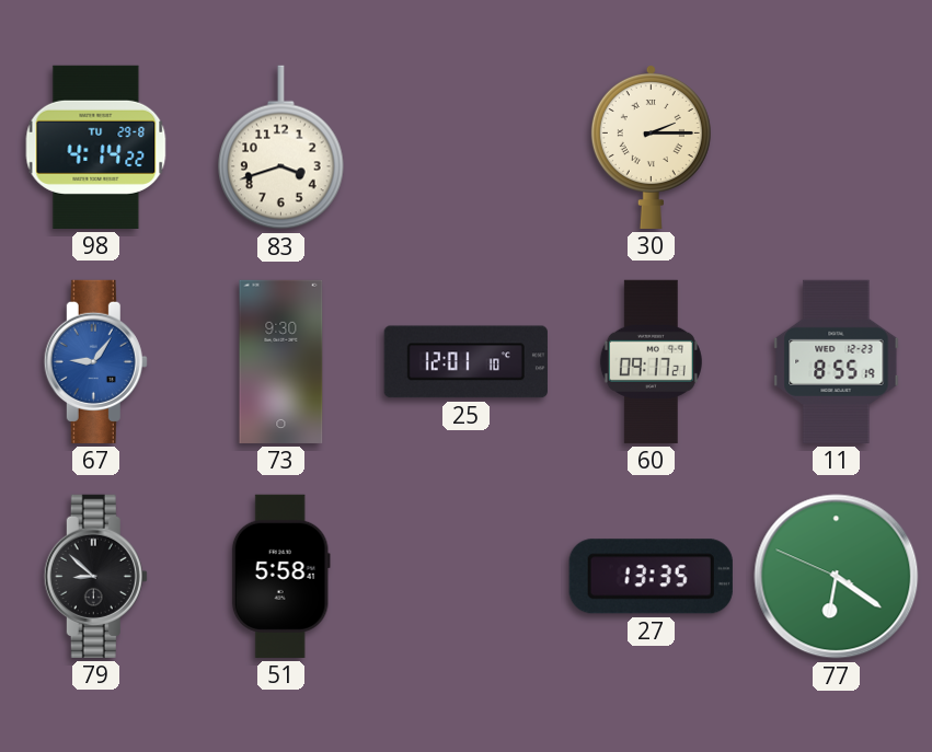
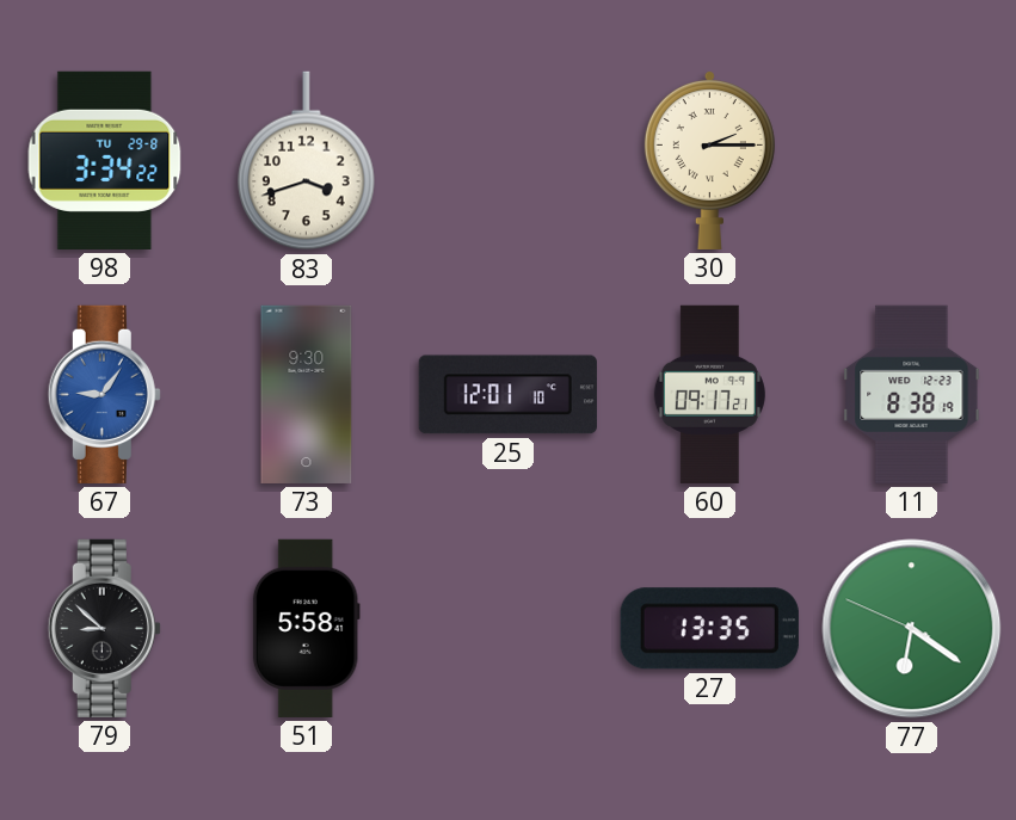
98: 4:14 -> 3:34
11: 8:55 -> 8:38
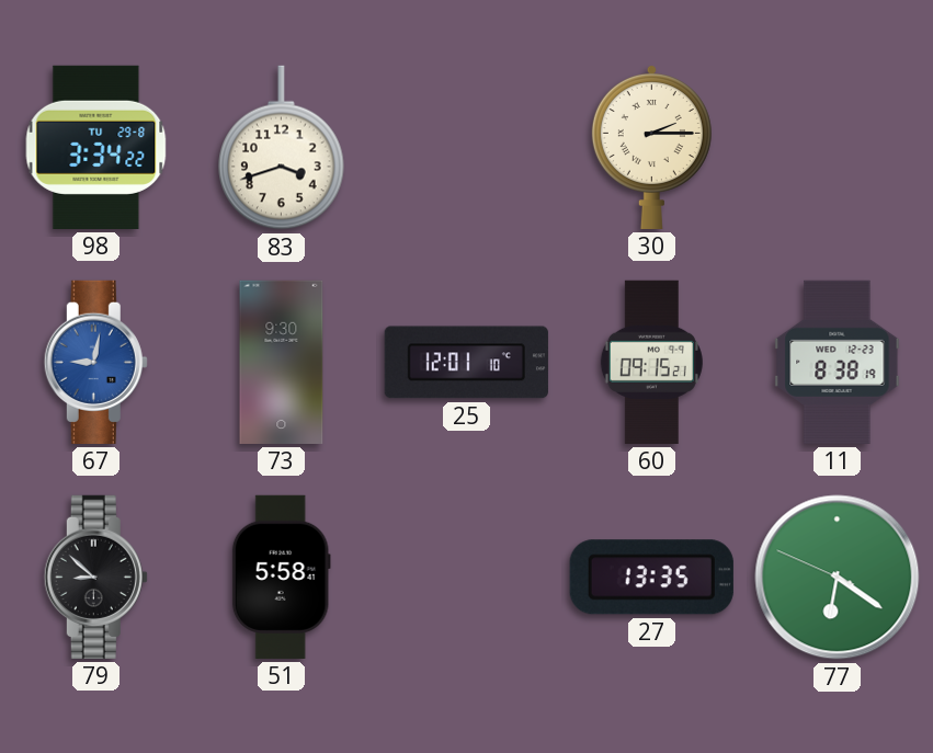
67: 9:06 -> 9:02
60: 09:17 -> 09:15
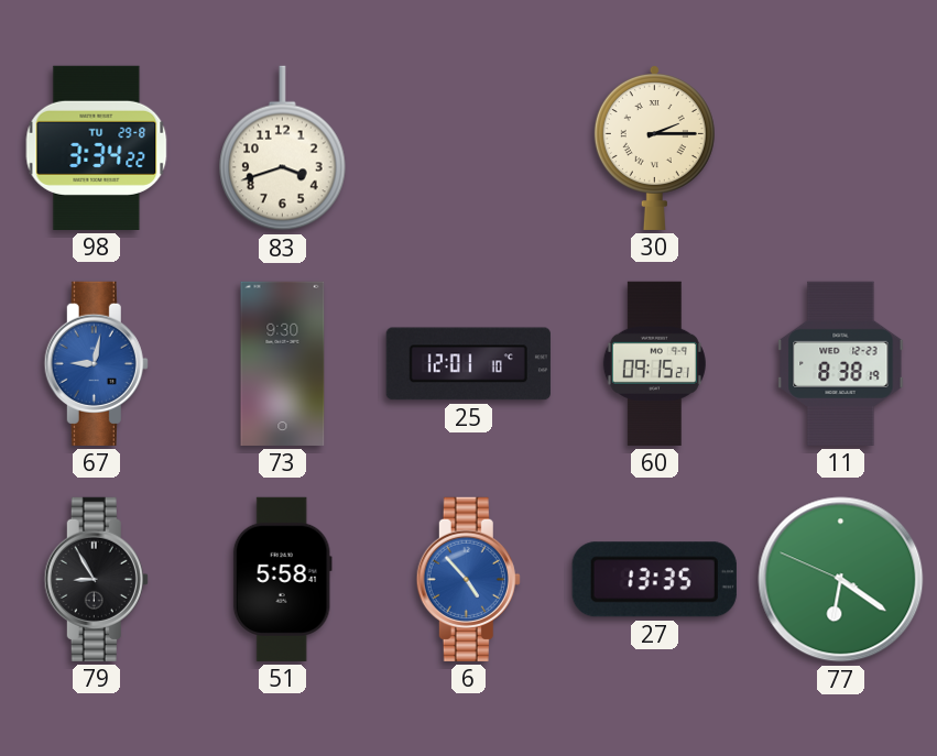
79: 8:52 -> 8:55
6: none -> 4:53
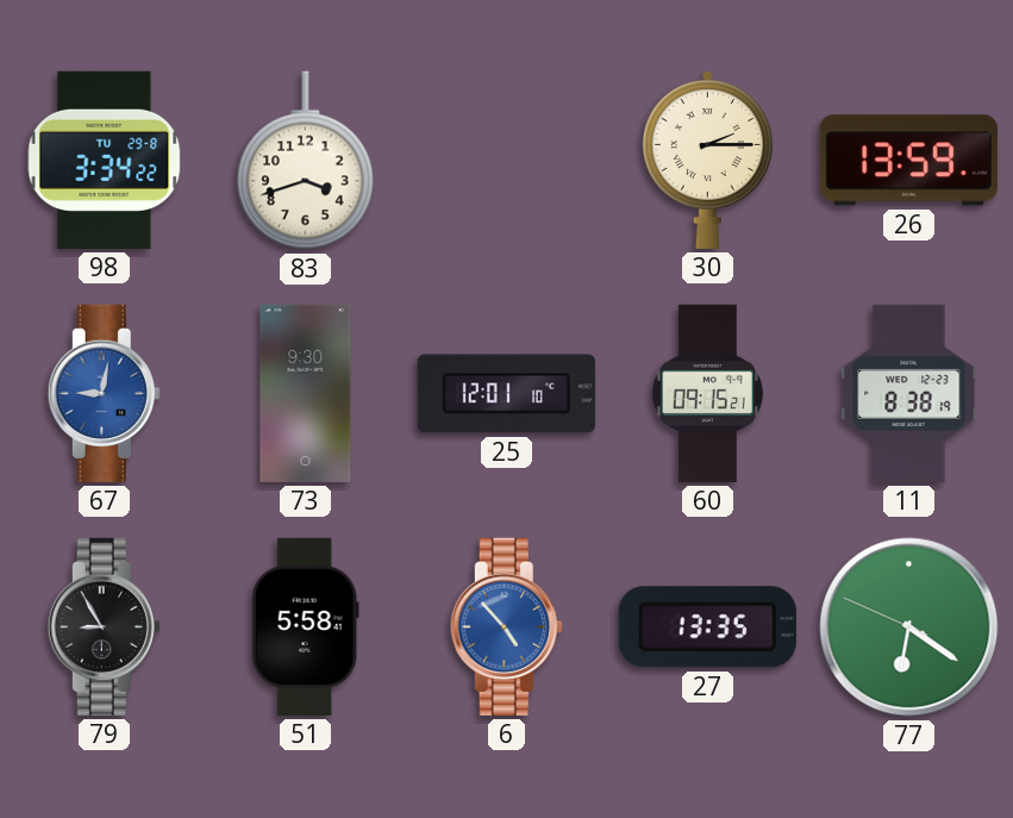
26: none -> 13:59
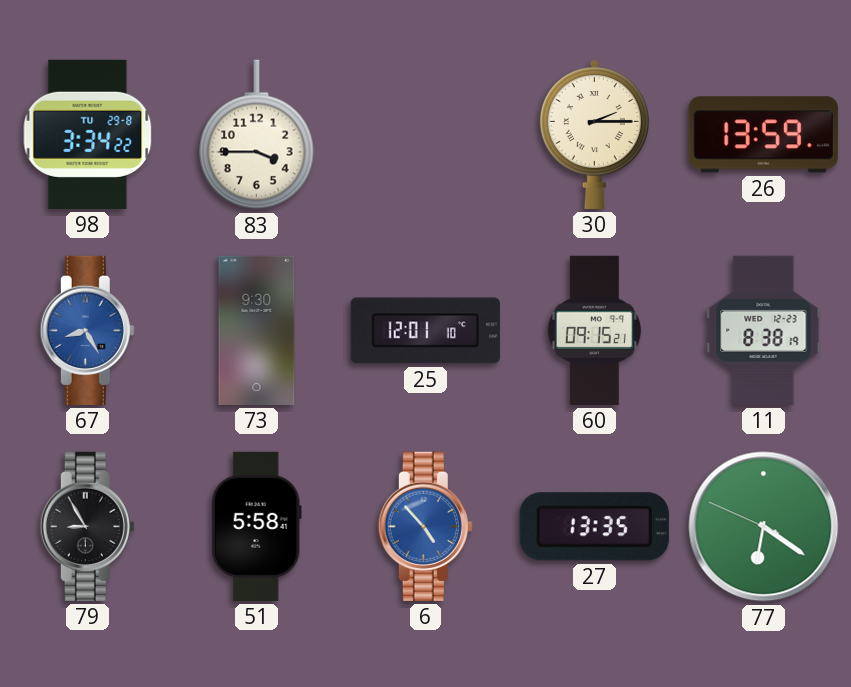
83: 3:42 -> 3:45
67: 9:02 -> 8:25
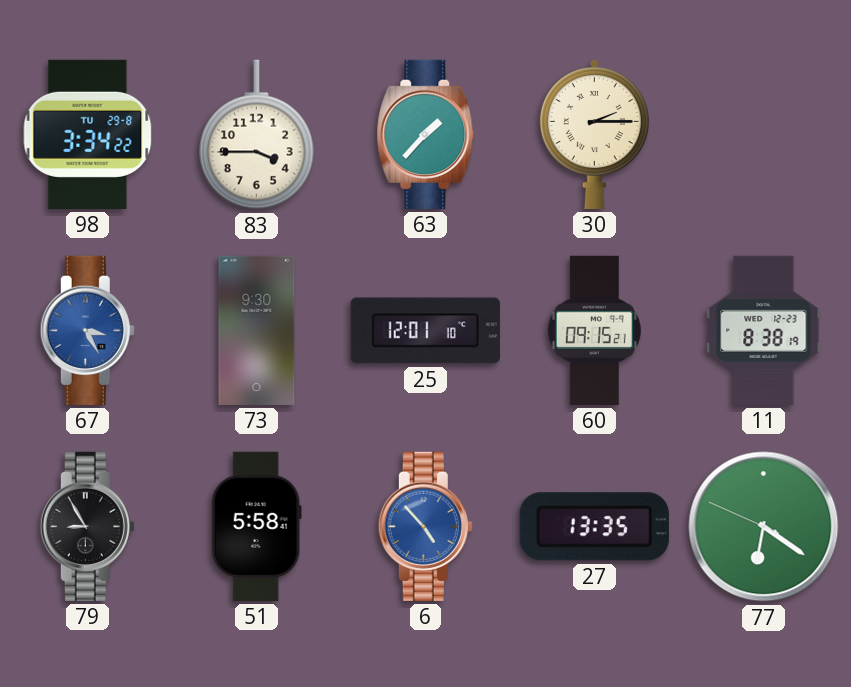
63: none -> 1:37
26: 13:59 -> none
67: 8:25 -> 3:25
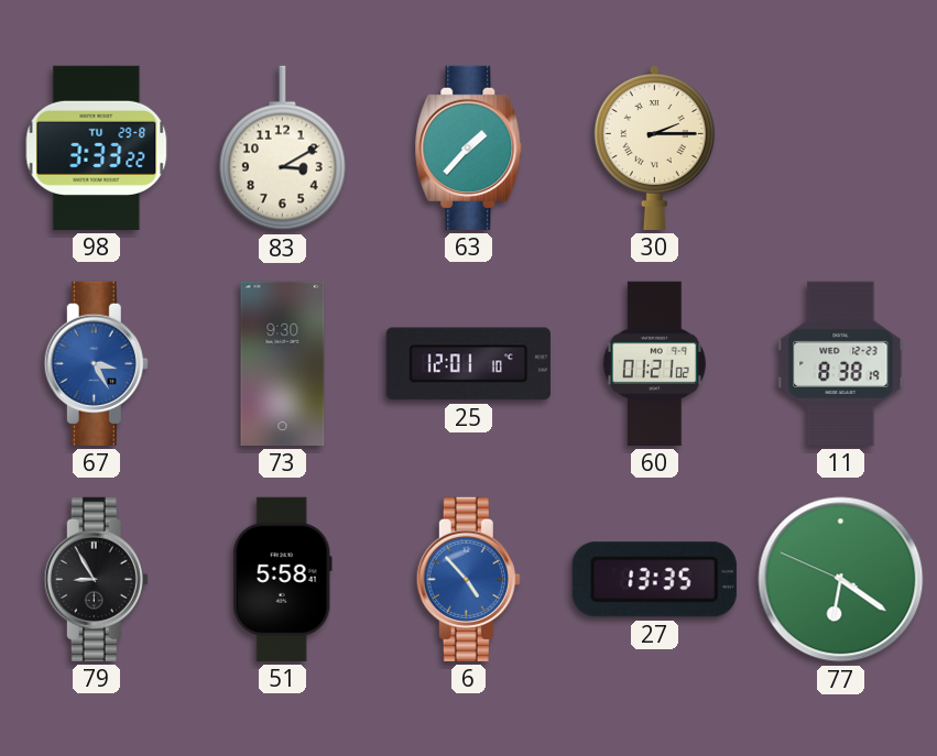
98: 3:34 -> 3:33
83: 3:45 -> 3:10
60: 09:15 -> 01:21
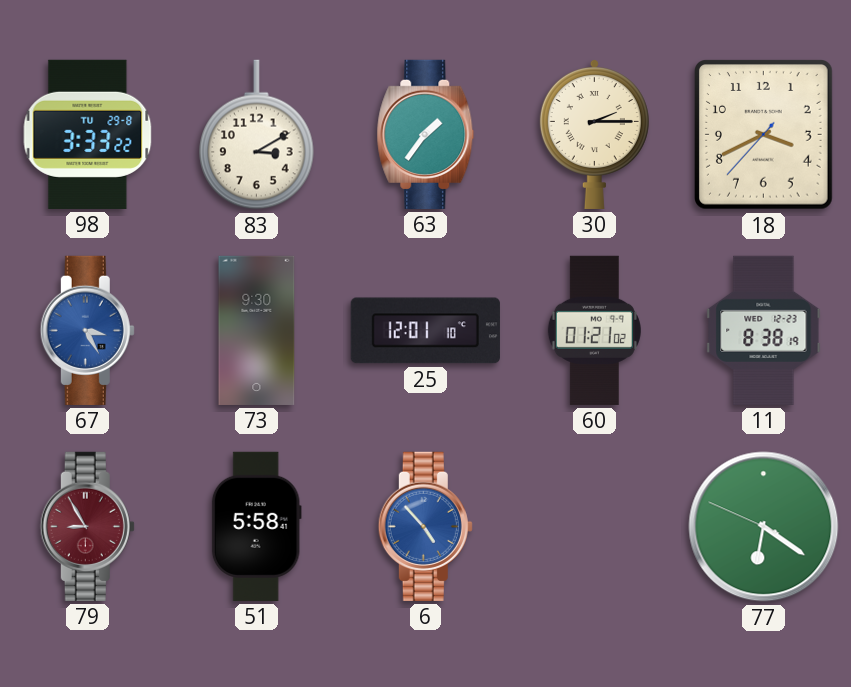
63: 1:37 -> 1:36
18: none -> 3:40
79 dial: black -> burgundy
27: 13:35 -> none
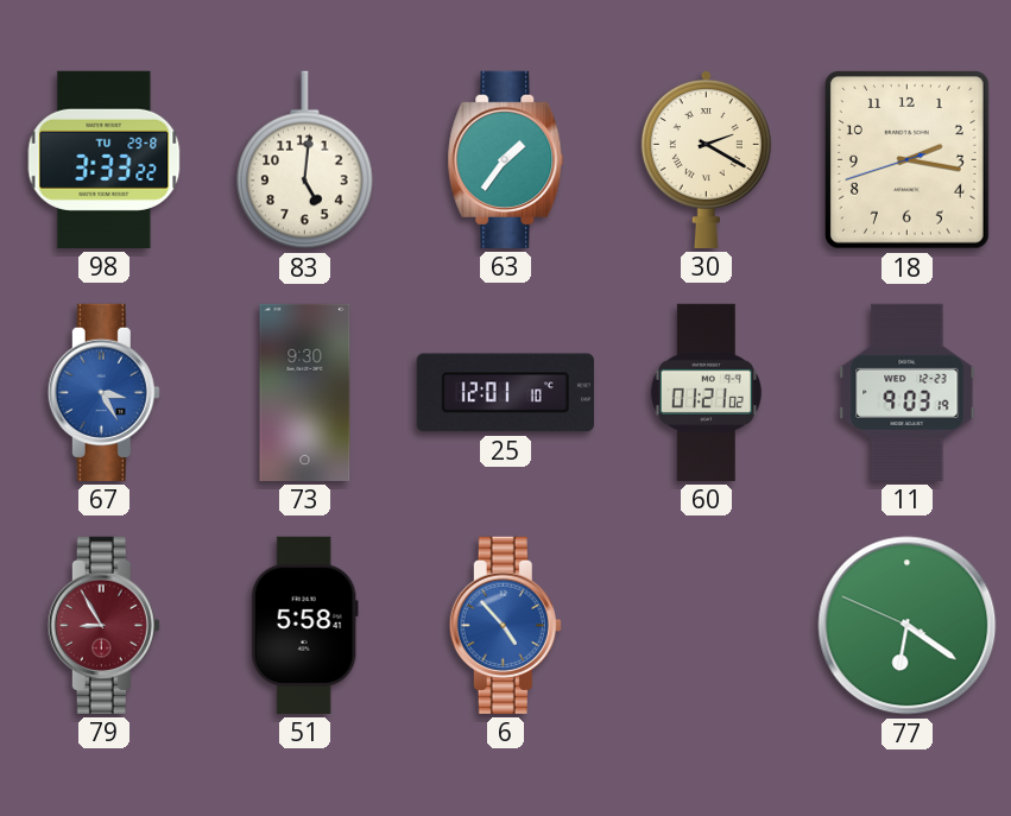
83: 3:10 -> 5:01
30: 2:15 -> 2:20
18: 3:40 -> 2:16
11: 8:38 -> 9:03
